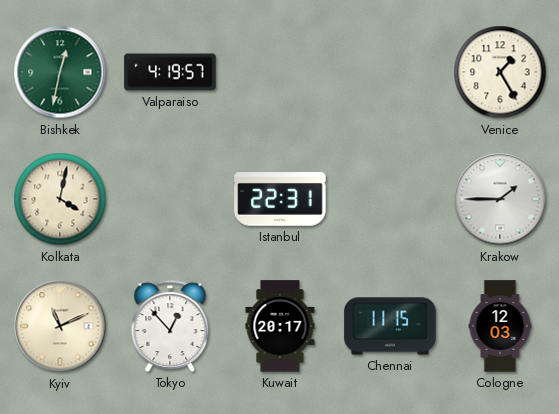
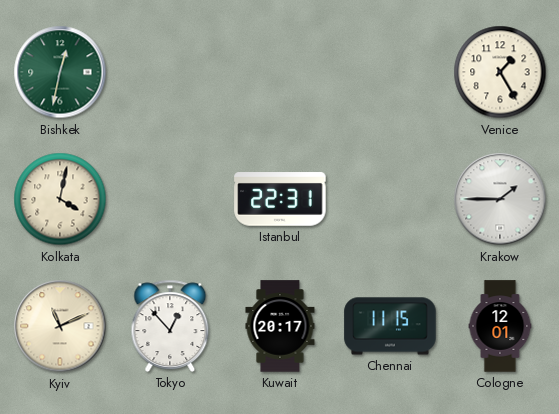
Valparaiso: 4:19 -> none
Cologne: 12:03 -> 12:01
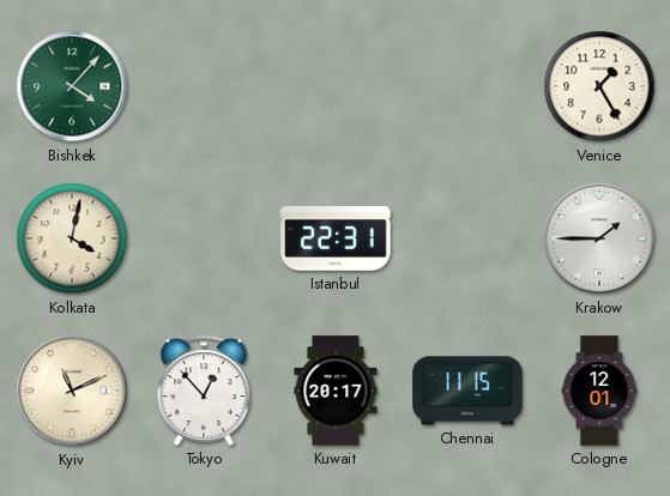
Bishkek: 12:32 -> 4:07
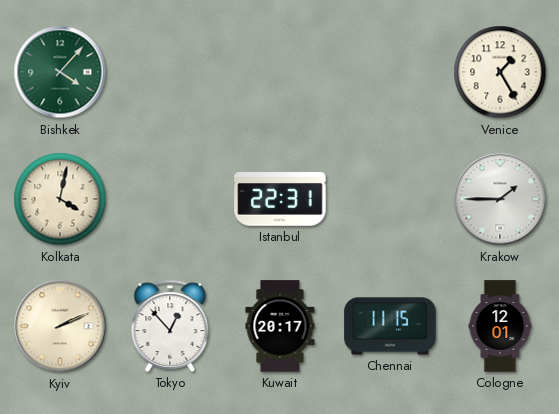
Kyiv: 11:11 -> 2:11
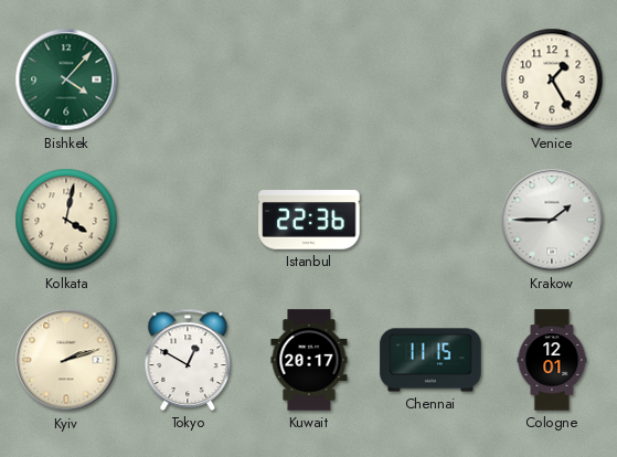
Istanbul: 22:31 -> 22:36
Kyiv: 2:11 -> 2:12
Tokyo: 12:53 -> 12:50
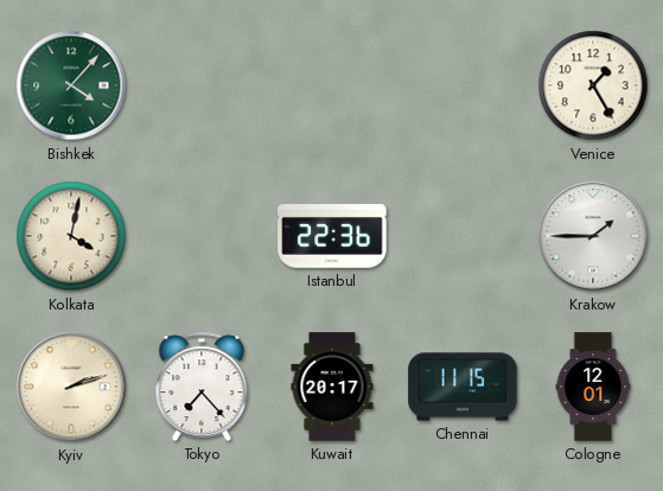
Tokyo: 12:50 -> 7:23
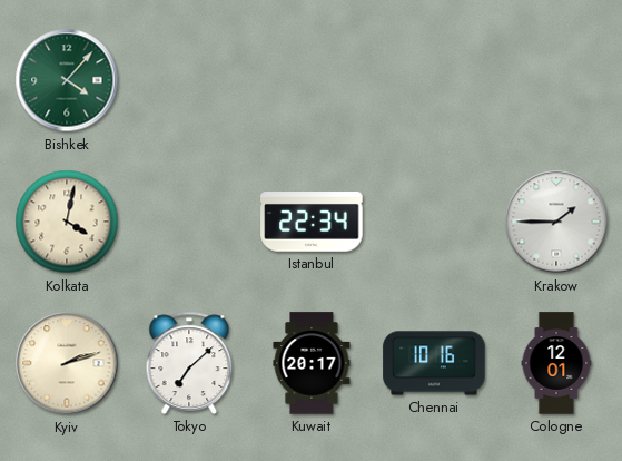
Venice: 1:25 -> none
Istanbul: 22:36 -> 22:34
Tokyo: 7:23 -> 7:08
Chennai: 11:15 -> 10:16
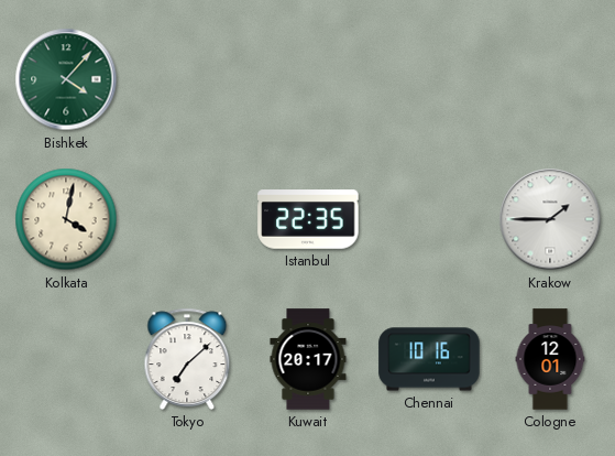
Istanbul: 22:34 -> 22:35
Kyiv: 2:12 -> none
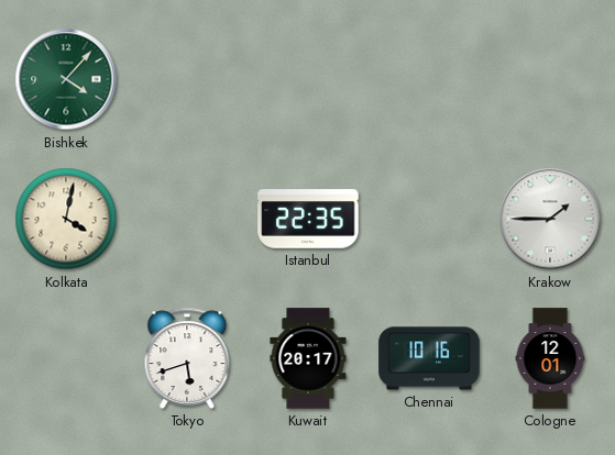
Tokyo: 7:08 -> 5:42
